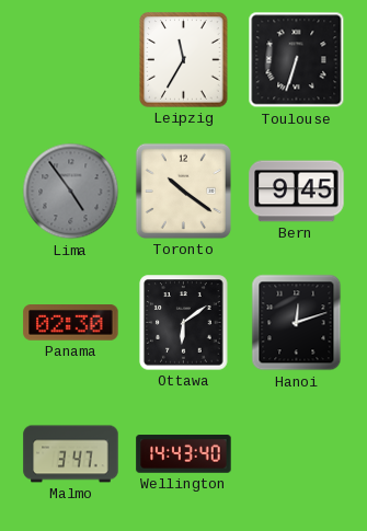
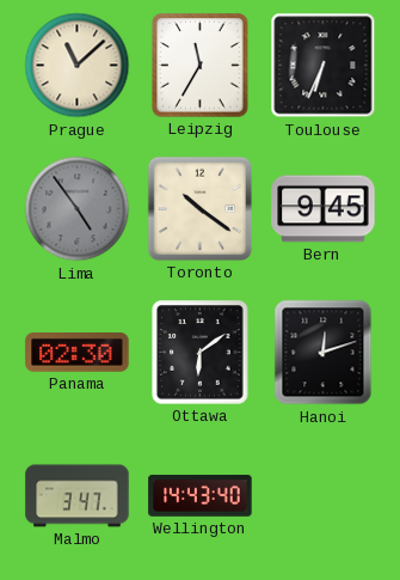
Prague: none -> 11:08
Toulouse: 6:33 -> 6:34
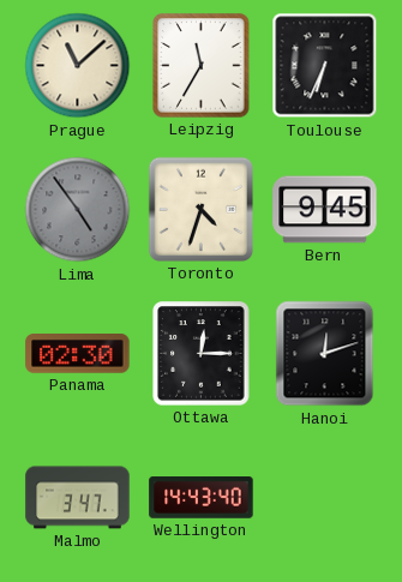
Toronto: 10:21 -> 4:33
Ottawa: 6:09 -> 12:15
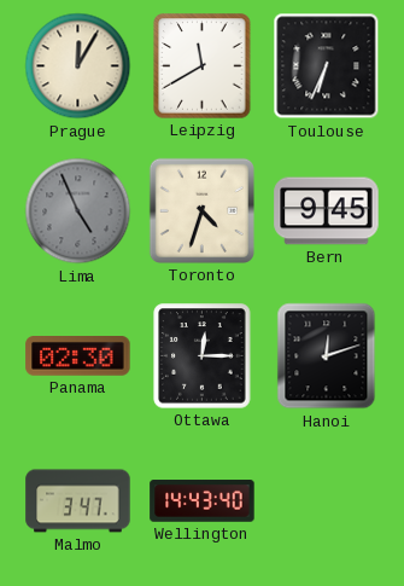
Prague: 11:08 -> 12:05
Leipzig: 11:35 -> 11:40
Lima: 4:54 -> 4:56
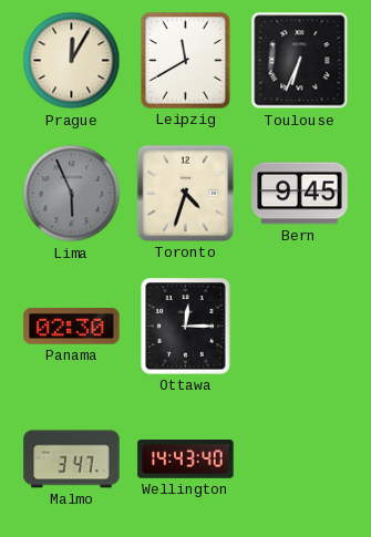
Lima: 4:56 -> 5:56
Hanoi: 12:12 -> none
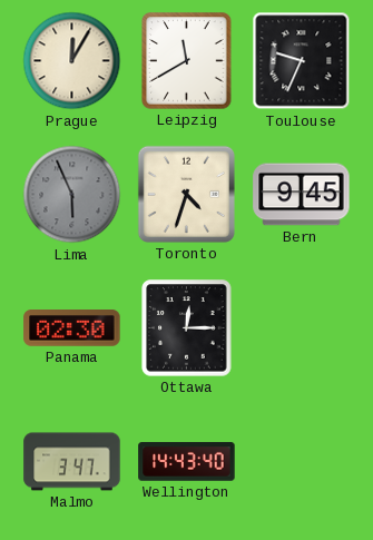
Toulouse: 6:34 -> 9:34
